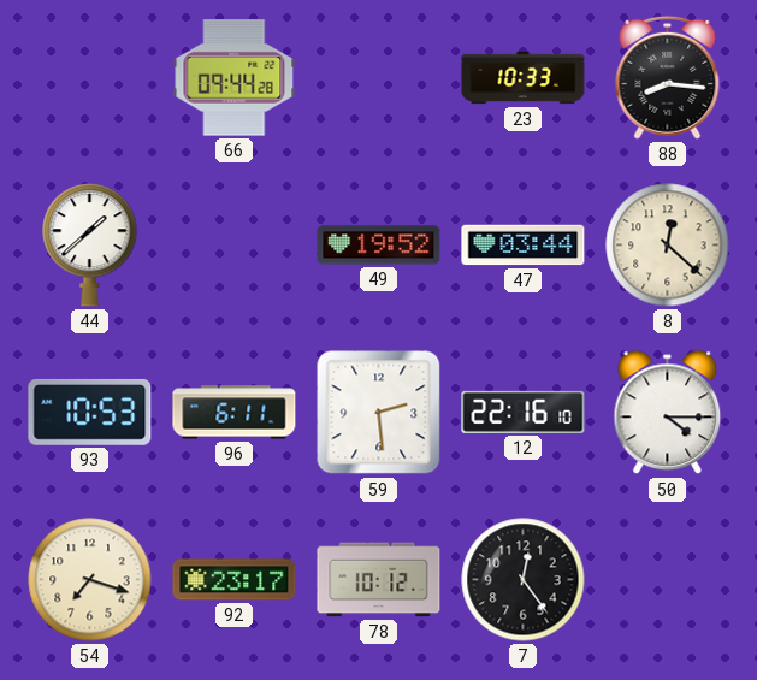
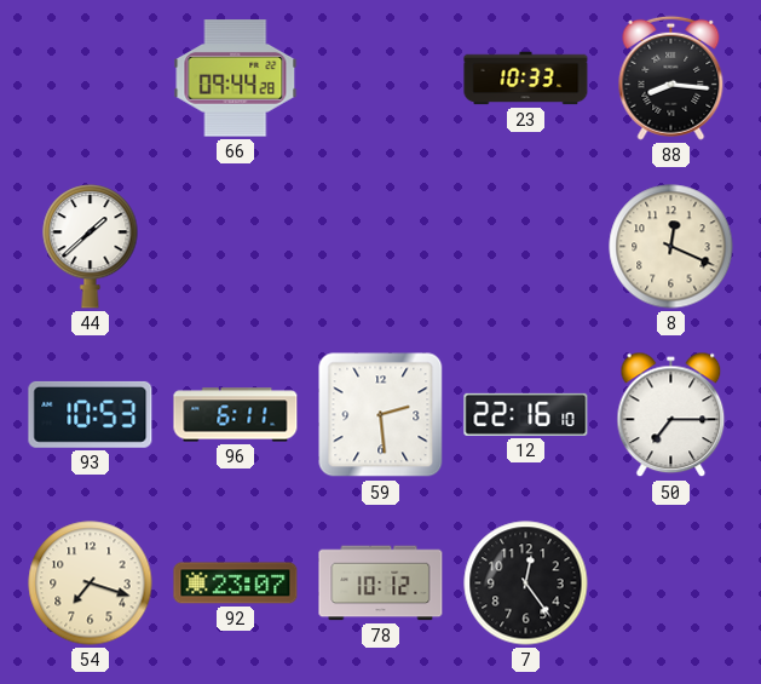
49: 19:52 -> none
47: 03:44 -> none
8: 12:22 -> 12:19
50: 4:15 -> 7:15
92: 23:17 -> 23:07
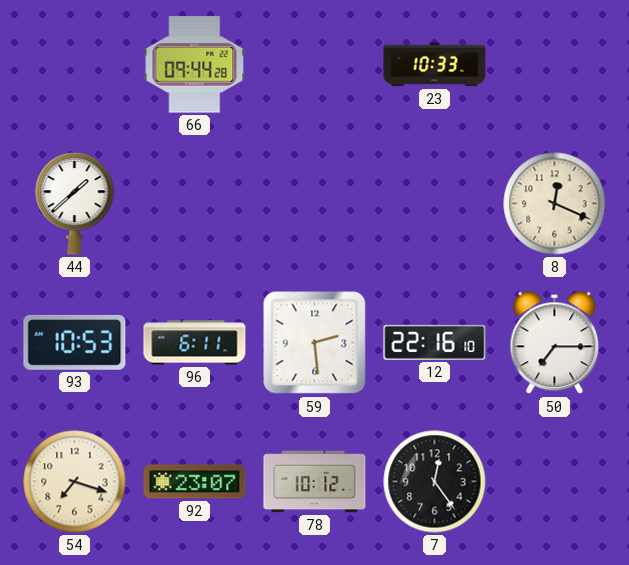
88: 8:16 -> none
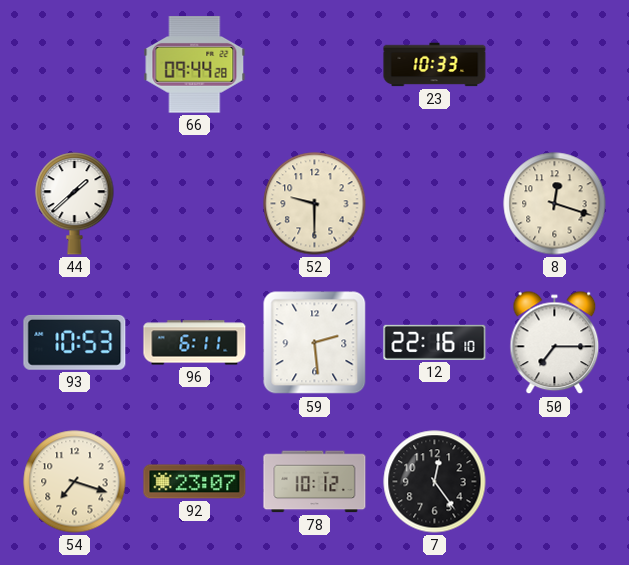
52: none -> 9:30
8: 12:19 -> 12:18
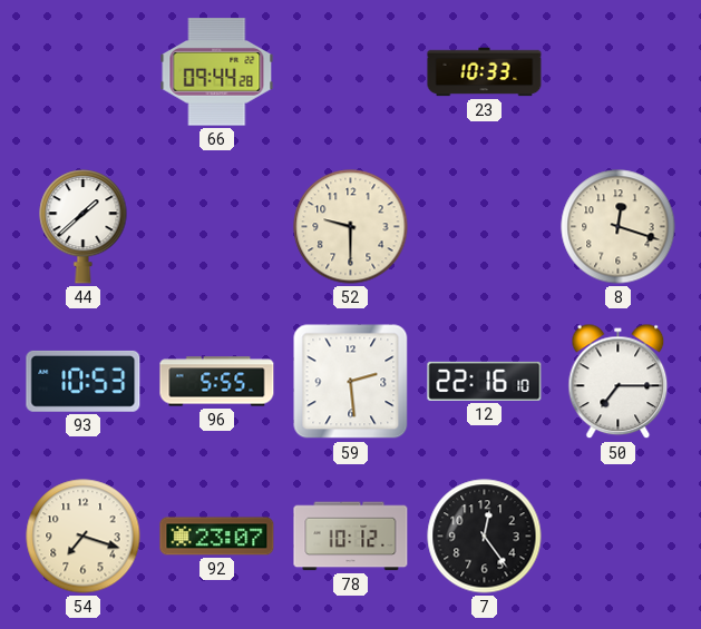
96: 6:11 -> 5:55
